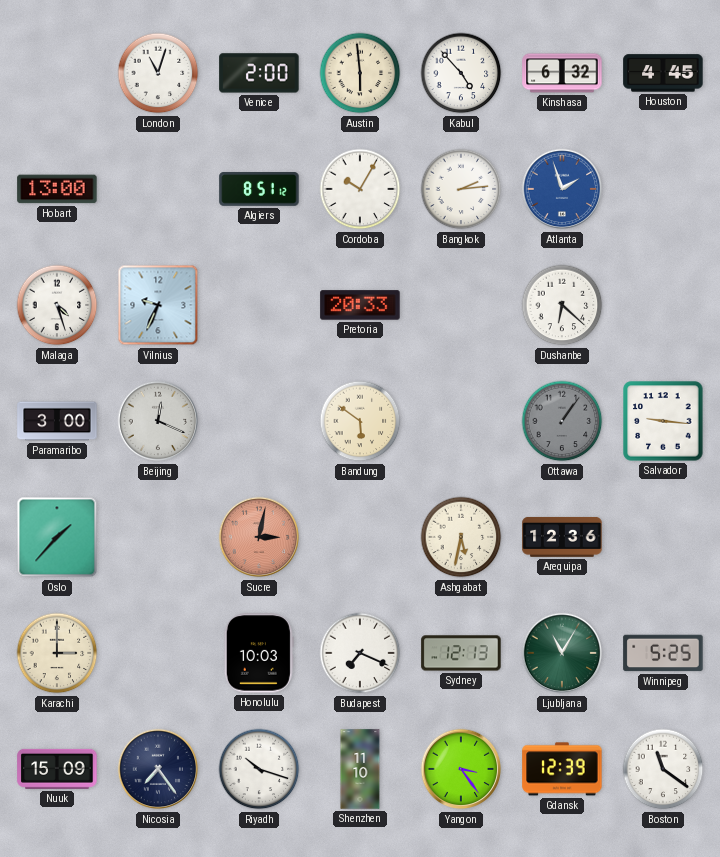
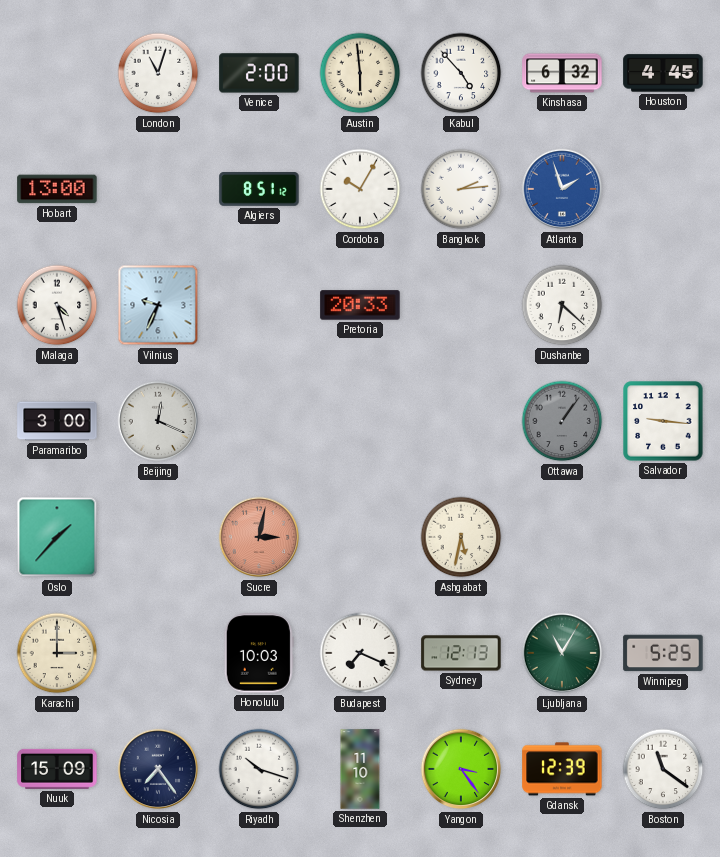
Bandung: 5:51 -> none
Arequipa: 12:36 -> none
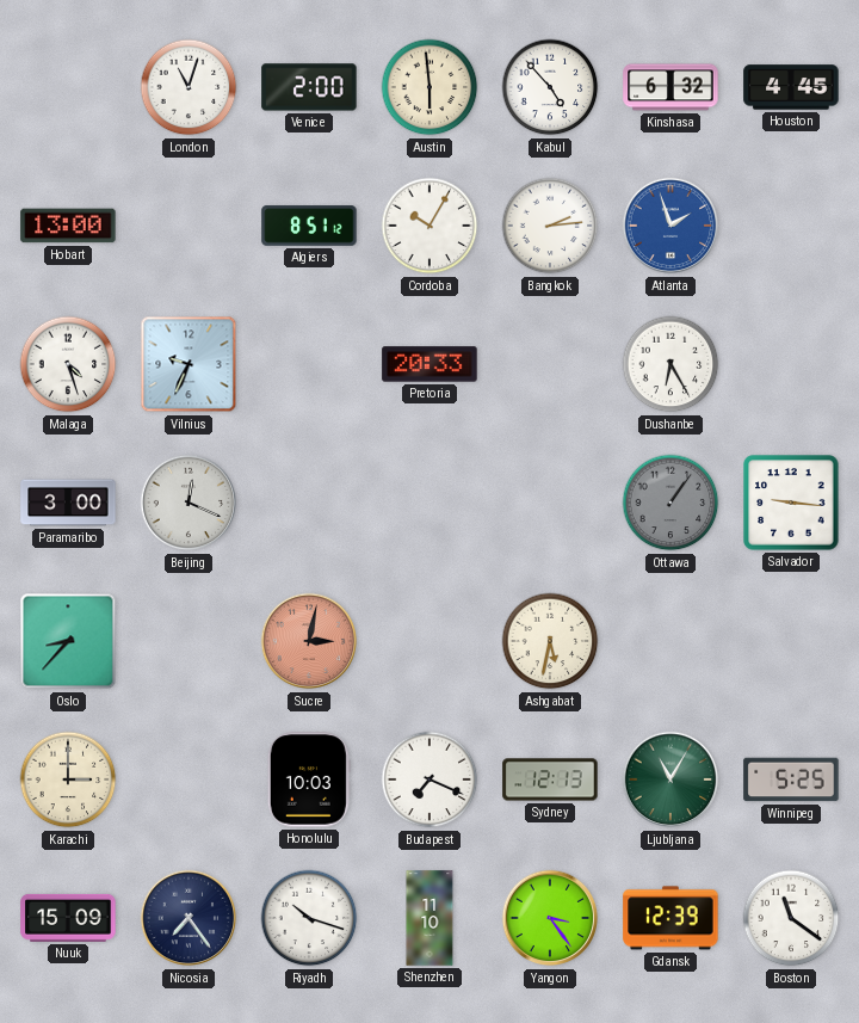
Dushanbe: 6:22 -> 6:25
Oslo: 1:37 -> 8:37
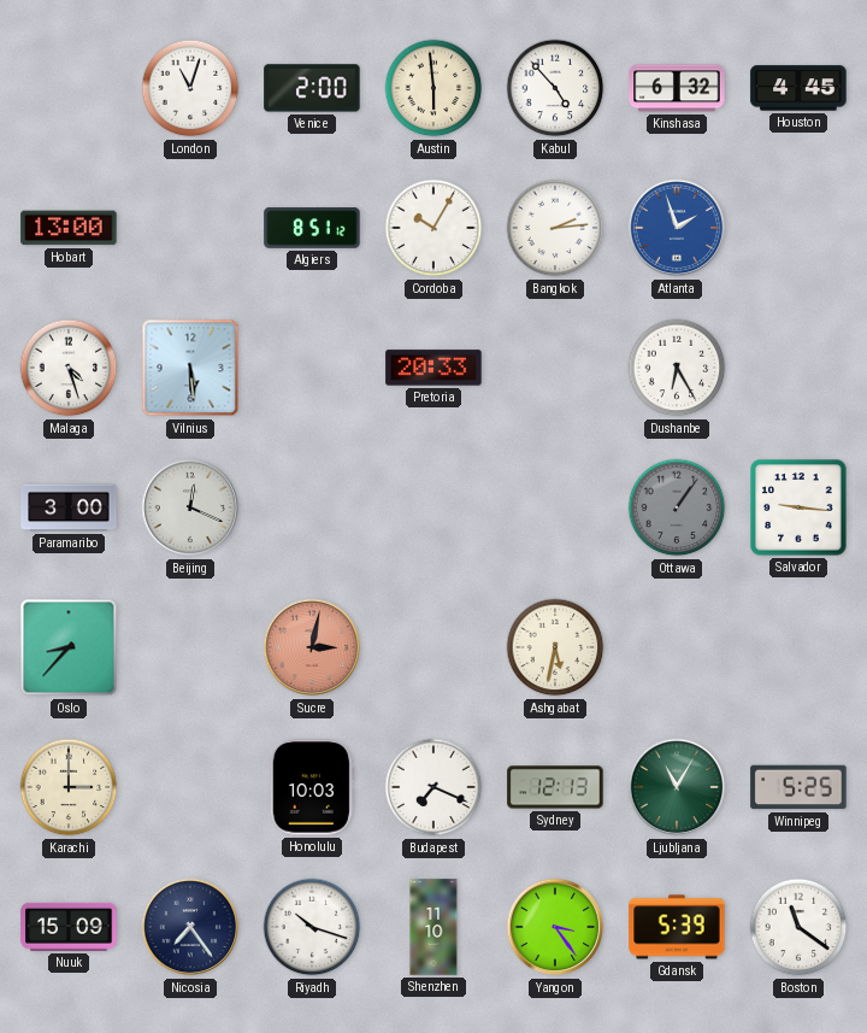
Vilnius: 9:34 -> 5:29
Gdansk: 12:39 -> 5:39
